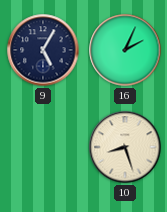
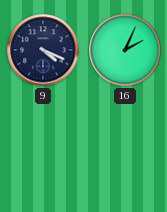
9: 5:05 -> 4:19
10: 8:27 -> none
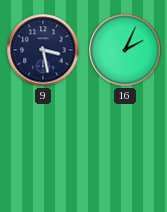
9: 4:19 -> 3:28
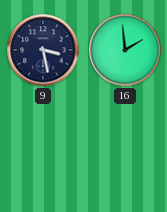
16: 2:04 -> 1:59
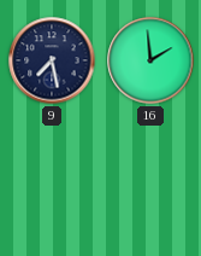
9: 3:28 -> 7:28
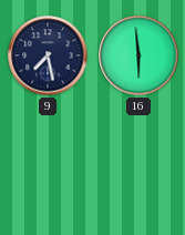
16: 1:59 -> 5:59
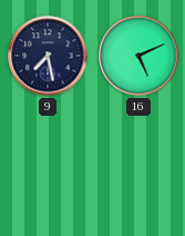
16: 5:59 -> 5:11
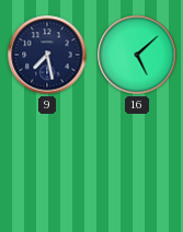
16: 5:11 -> 5:08
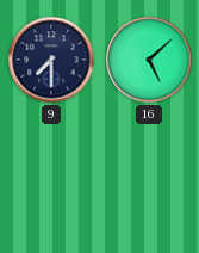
9: 7:28 -> 7:30
